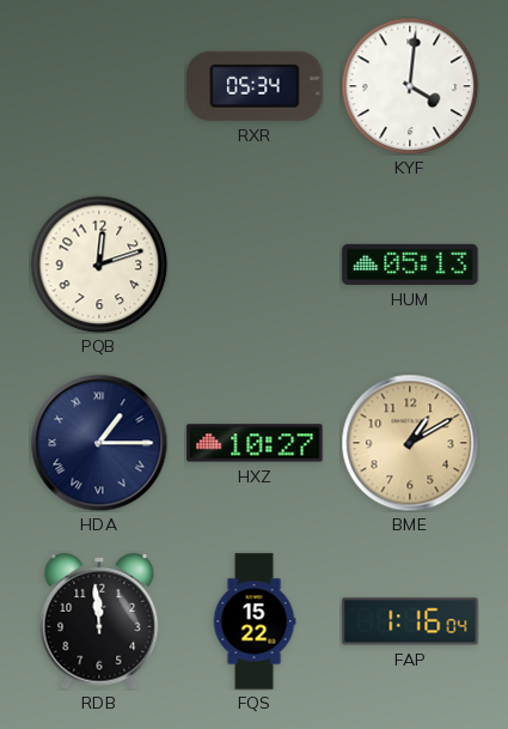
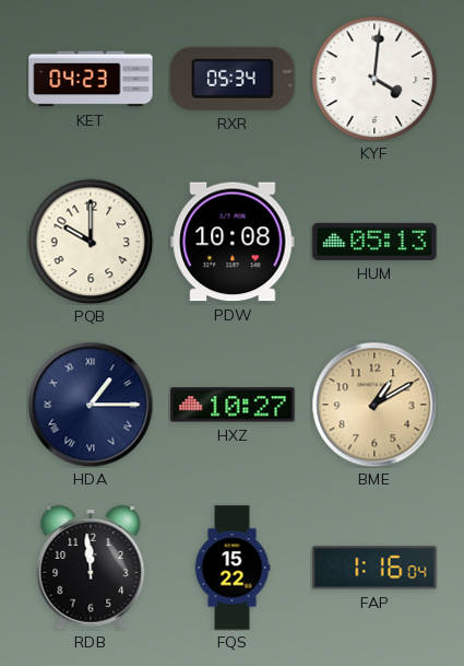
KET: none -> 04:23
PQB: 12:12 -> 10:00
PDW: none -> 10:08
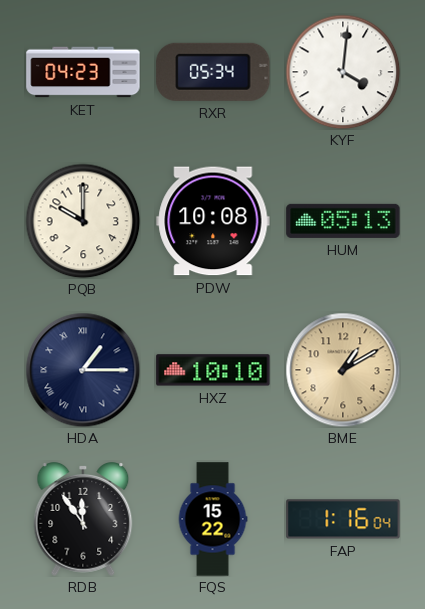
HXZ: 10:27 -> 10:10
RDB: 11:59 -> 11:54
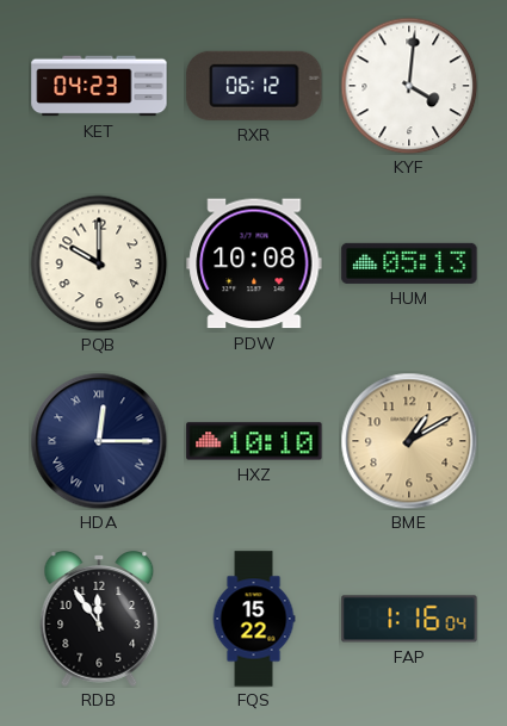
RXR: 05:34 -> 06:12
HDA: 1:15 -> 12:15
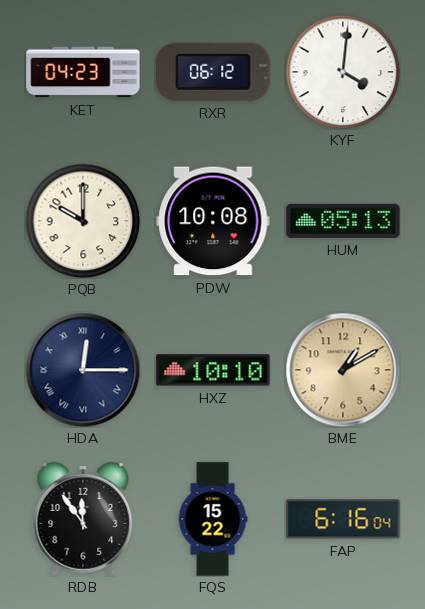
FAP: 1:16 -> 6:16
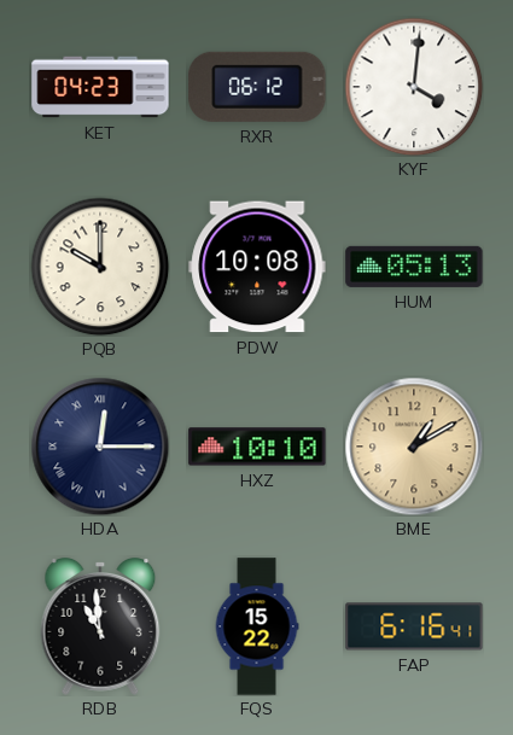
RDB: 11:54 -> 10:59
FAP: 6:16:04 -> 6:16:41
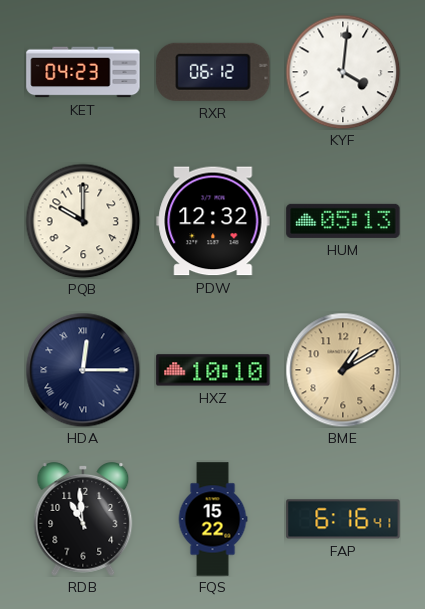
PDW: 10:08 -> 12:32
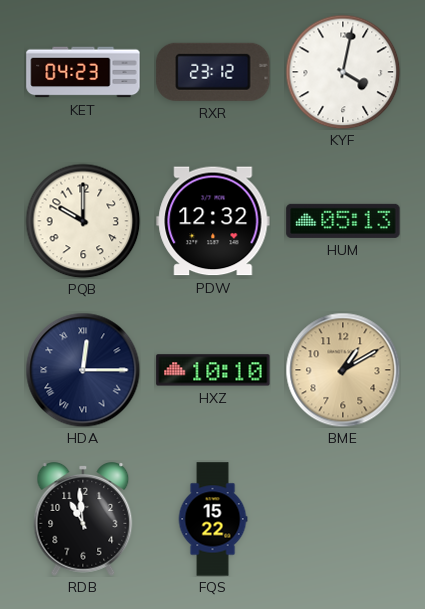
RXR: 06:12 -> 23:12
KYF: 4:01 -> 4:02
FAP: 6:16 -> none
